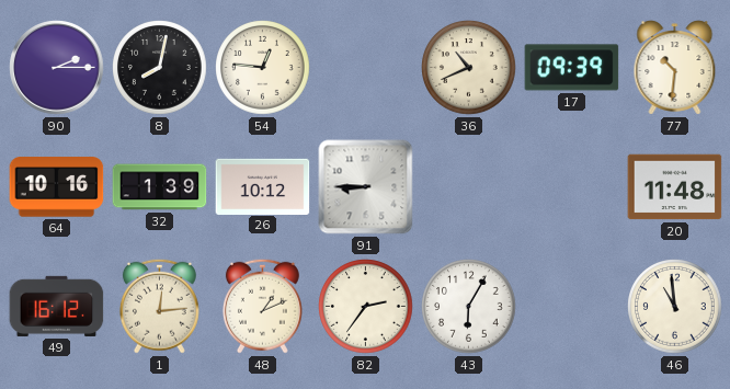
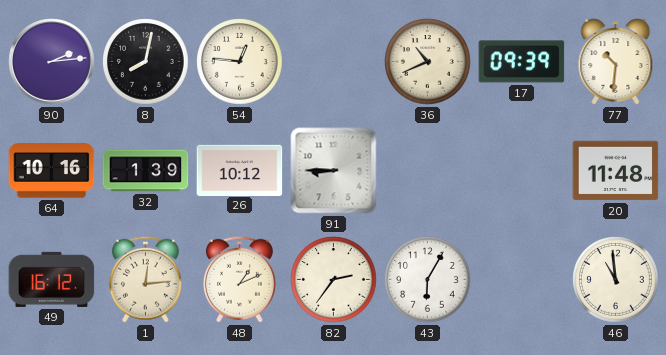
90: 2:15 -> 2:14
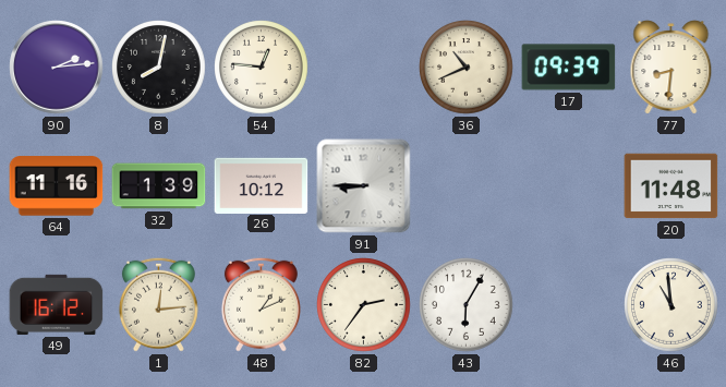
77: 10:31 -> 8:31
64: 10:16 -> 11:16
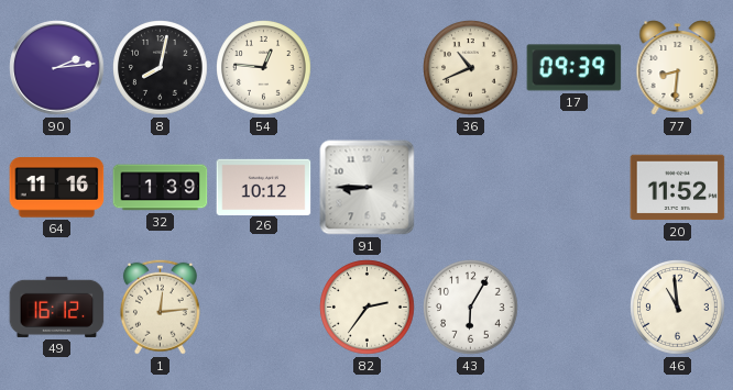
20: 11:48 -> 11:52
48: 1:11 -> none
